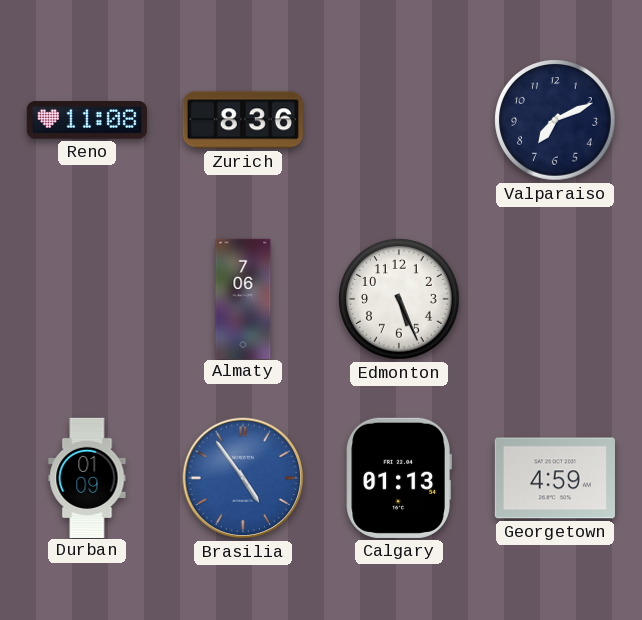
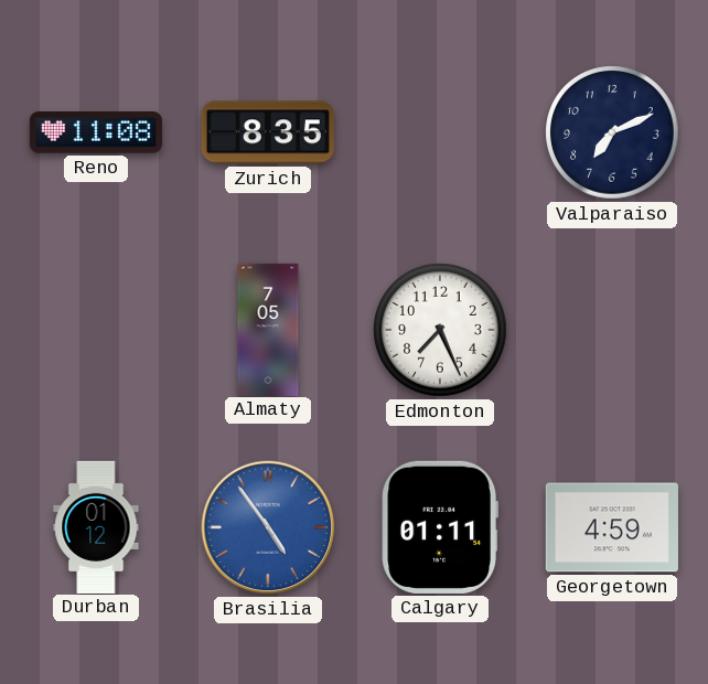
Zurich: 8:36 -> 8:35
Almaty: 7:06 -> 7:05
Edmonton: 5:26 -> 7:26
Durban: 01:09 -> 01:12
Calgary: 01:13 -> 01:11
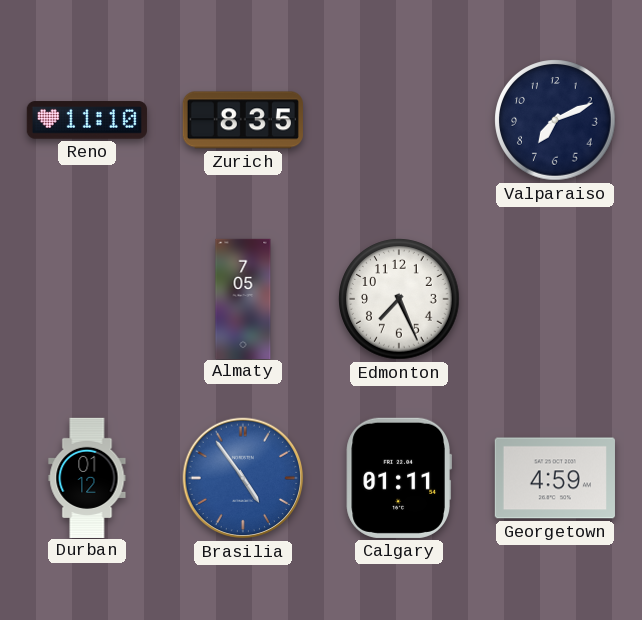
Reno: 11:08 -> 11:10
